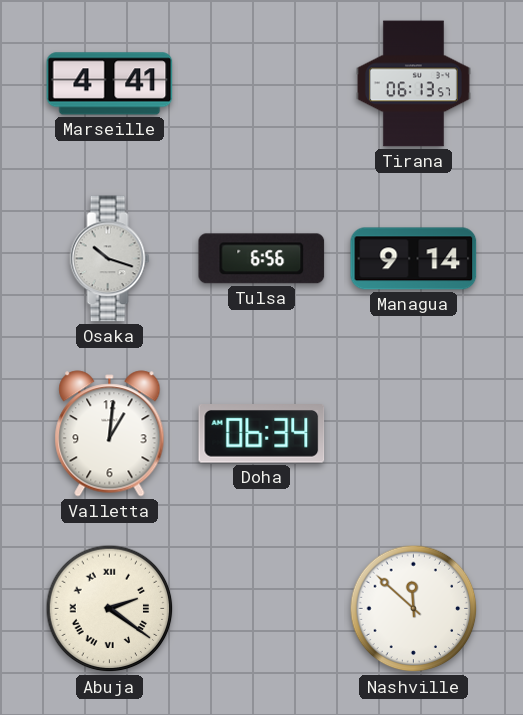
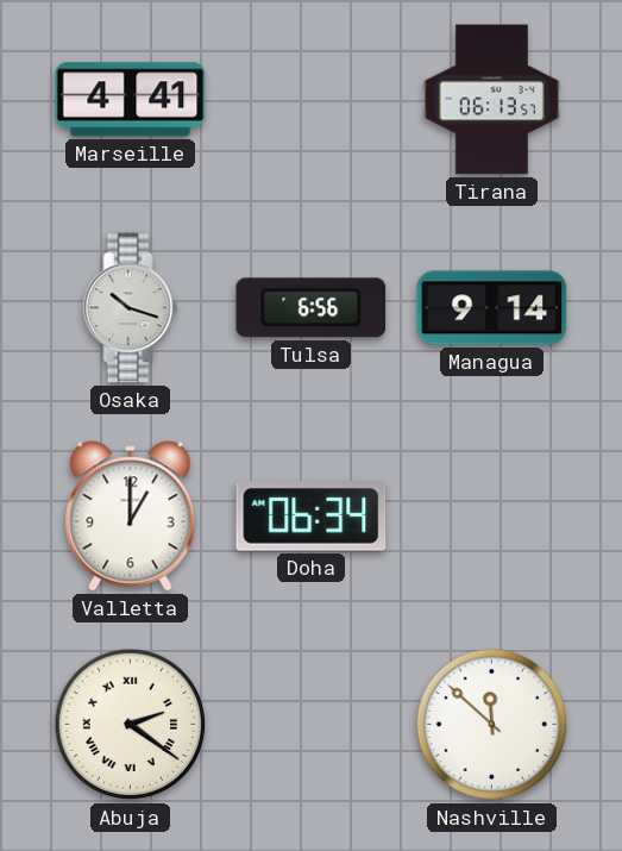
Valletta: 1:01 -> 1:00
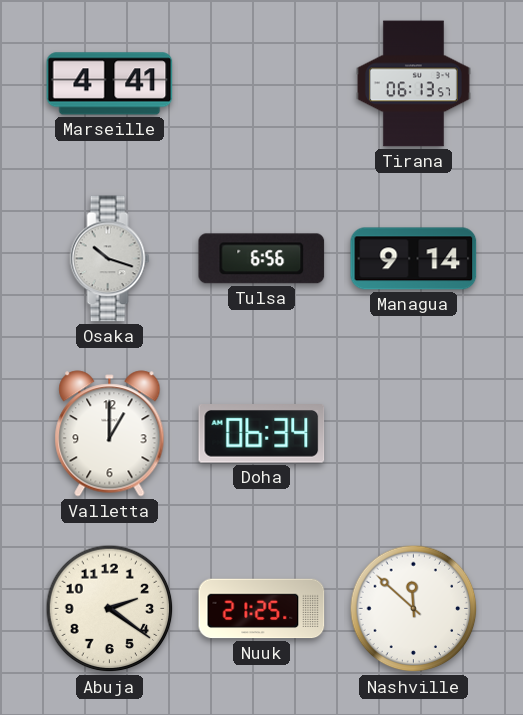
Abuja numerals: Roman -> Arabic
Nuuk: none -> 21:25
